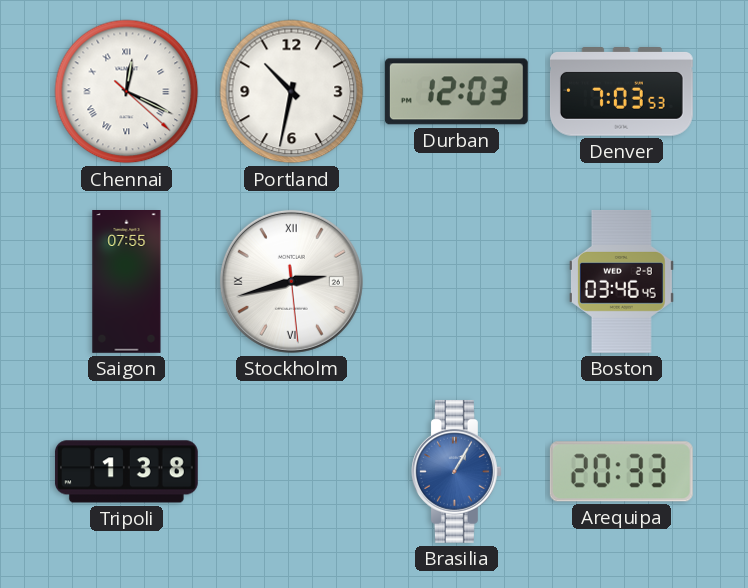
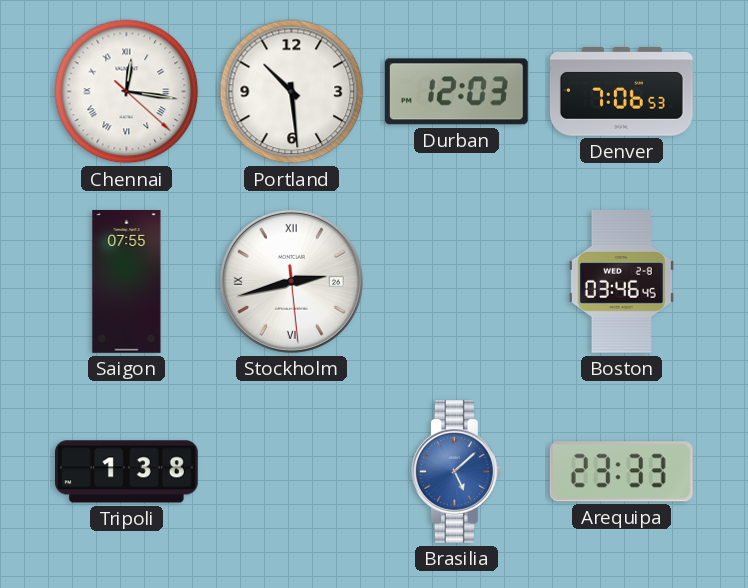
Chennai: 12:19 -> 12:16
Portland: 10:32 -> 10:29
Denver: 7:03 -> 7:06
Brasilia: 1:05 -> 5:08
Arequipa: 20:33 -> 23:33
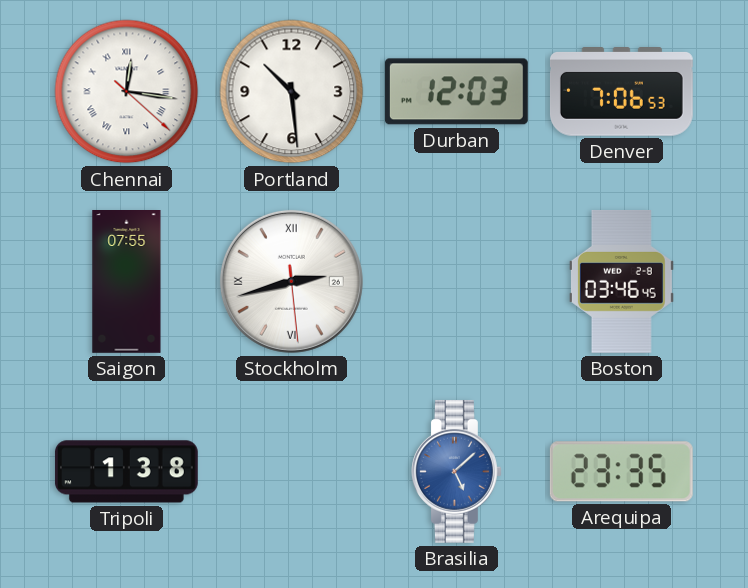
Arequipa: 23:33 -> 23:35
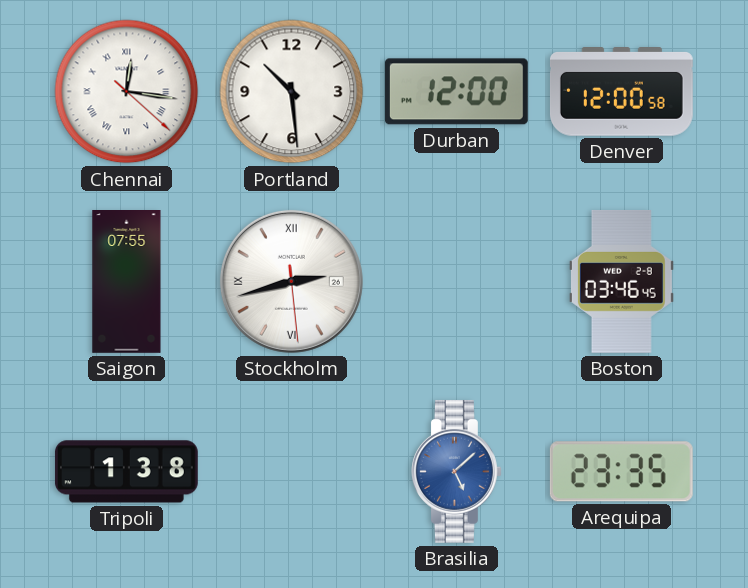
Durban: 12:03 -> 12:00
Denver: 7:06 -> 12:00
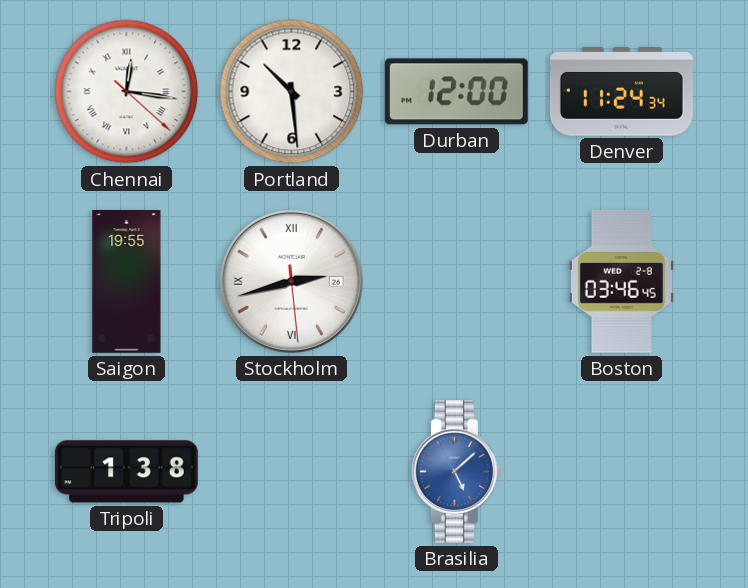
Denver: 12:00 -> 11:24
Saigon: 07:55 -> 19:55
Arequipa: 23:35 -> none
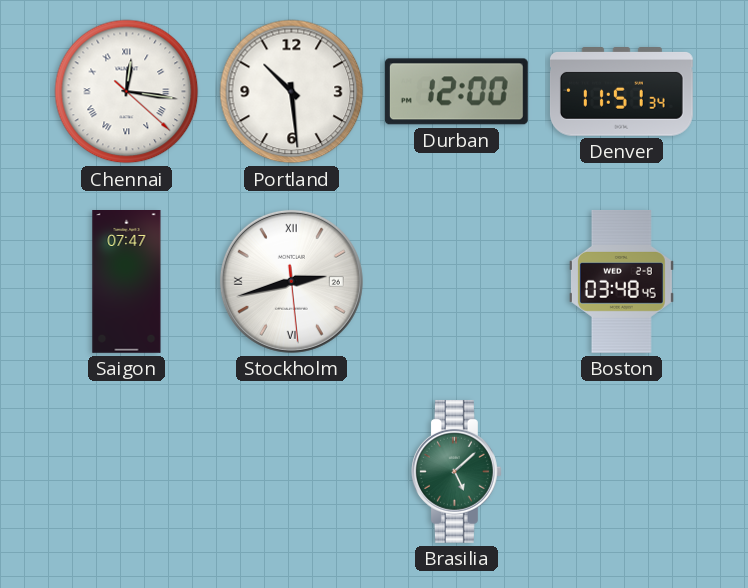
Denver: 11:24 -> 11:51
Saigon: 19:55 -> 07:47
Boston: 03:46 -> 03:48
Tripoli: 1:38 -> none
Brasilia dial: blue -> green
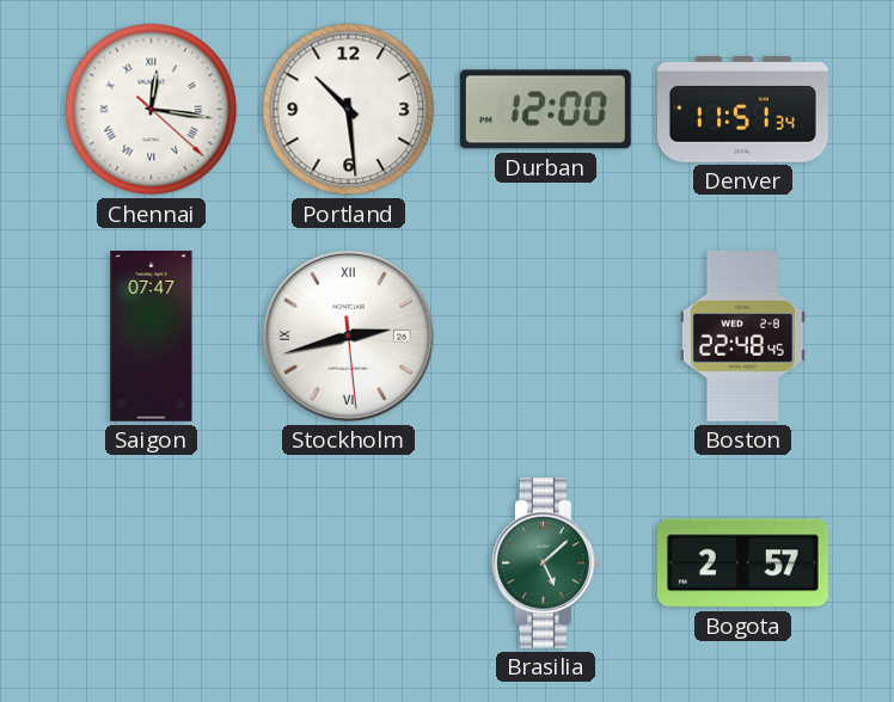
Boston: 03:48 -> 22:48
Bogota: none -> 2:57
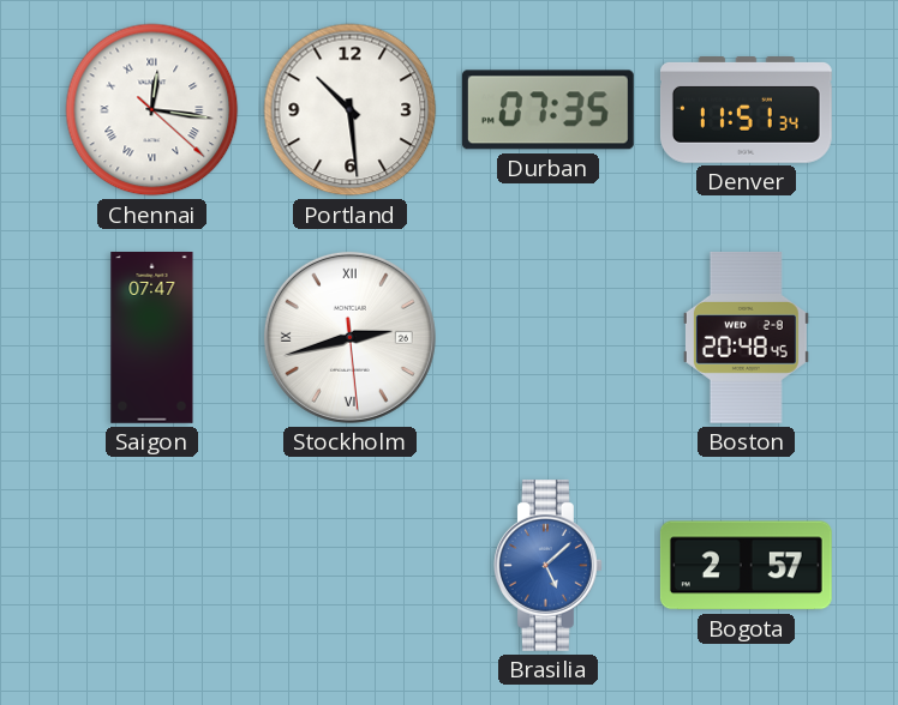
Durban: 12:00 -> 07:35
Boston: 22:48 -> 20:48
Brasilia dial: green -> blue
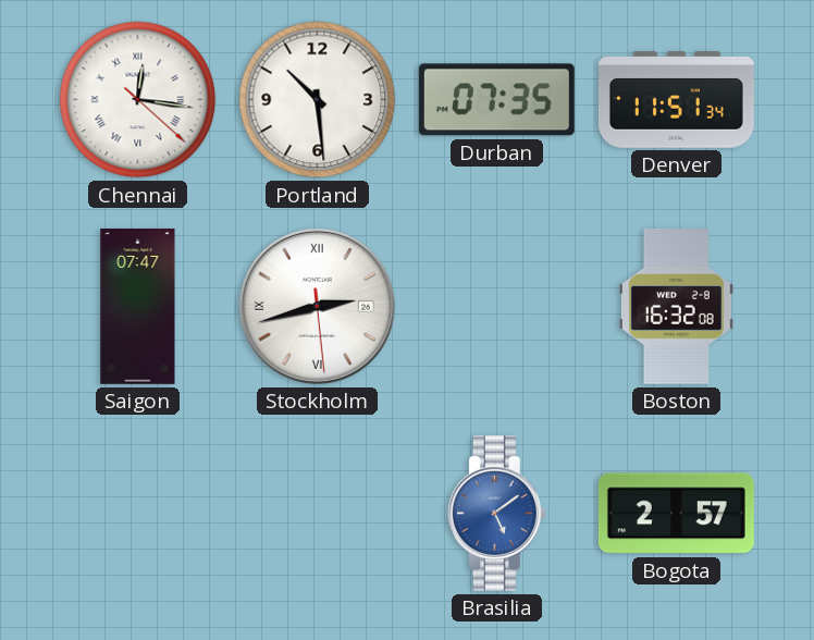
Boston: 20:48 -> 16:32
Brasilia: 5:08 -> 5:09
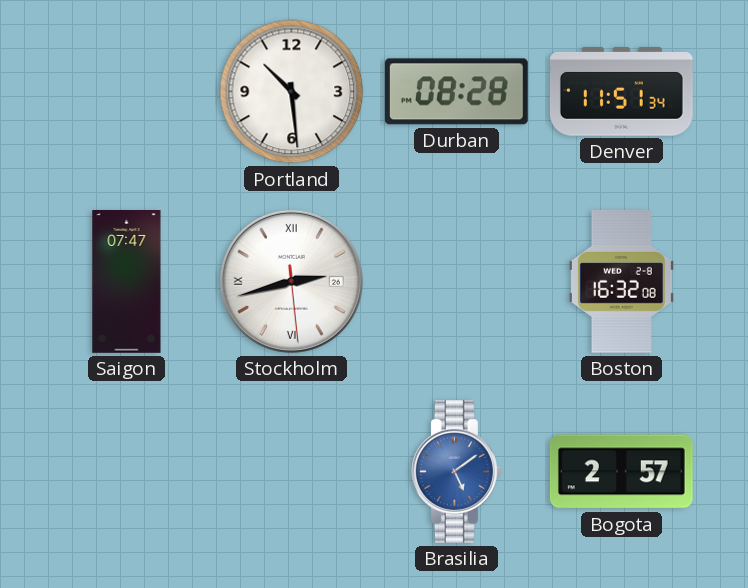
Chennai: 12:16 -> none
Durban: 07:35 -> 08:28
